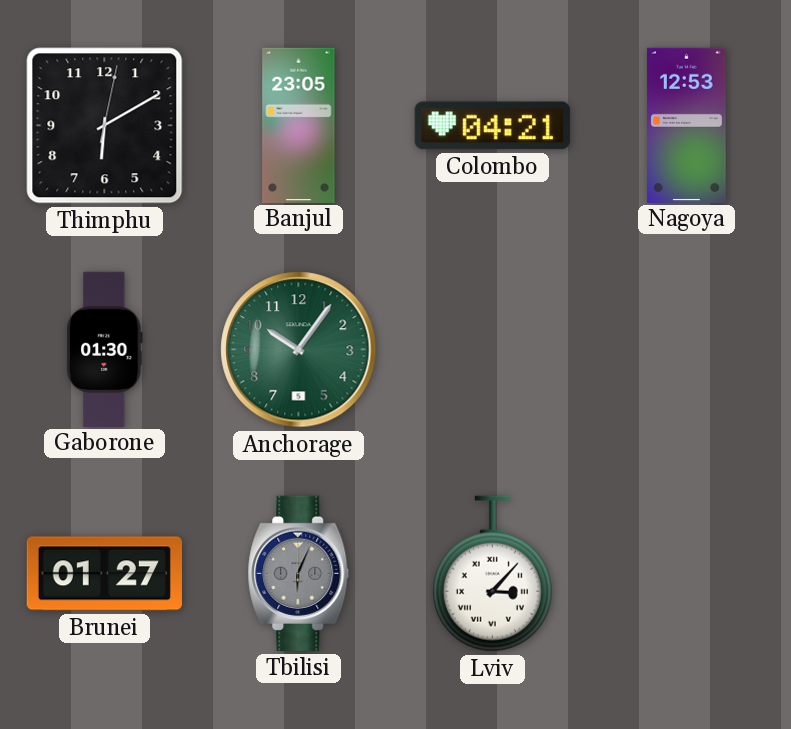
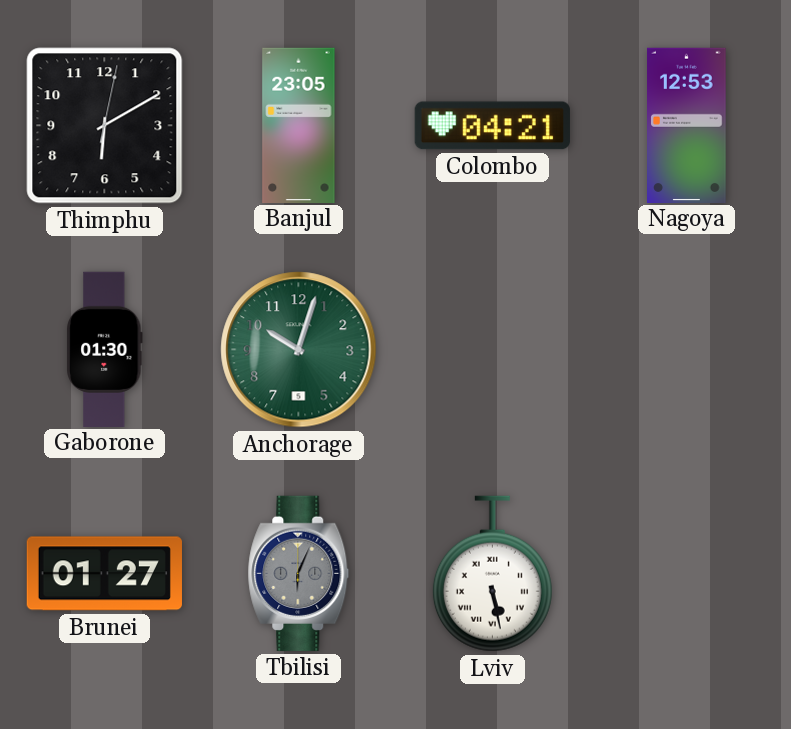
Anchorage: 10:06 -> 10:03
Lviv: 3:07 -> 5:28
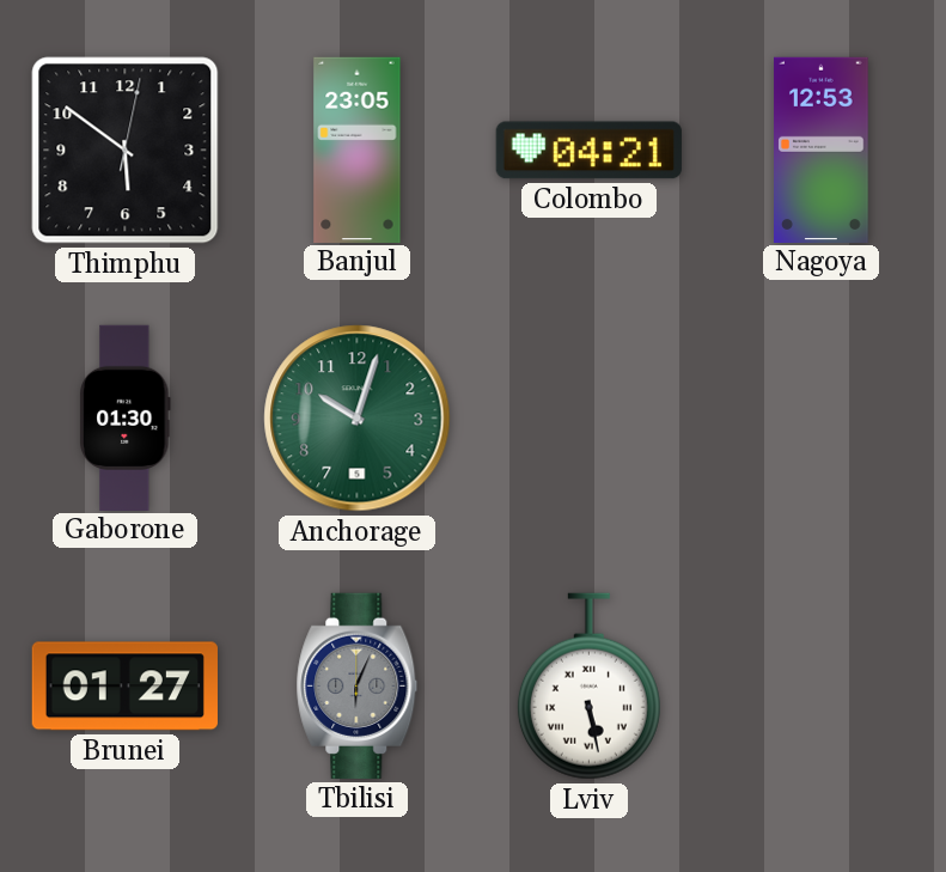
Thimphu: 6:10 -> 5:51
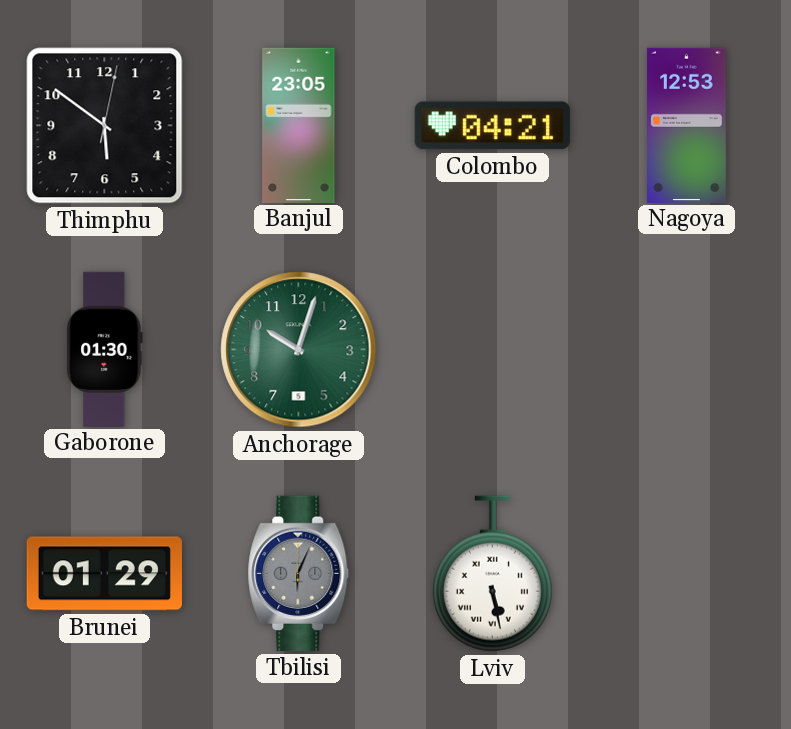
Brunei: 01:27 -> 01:29
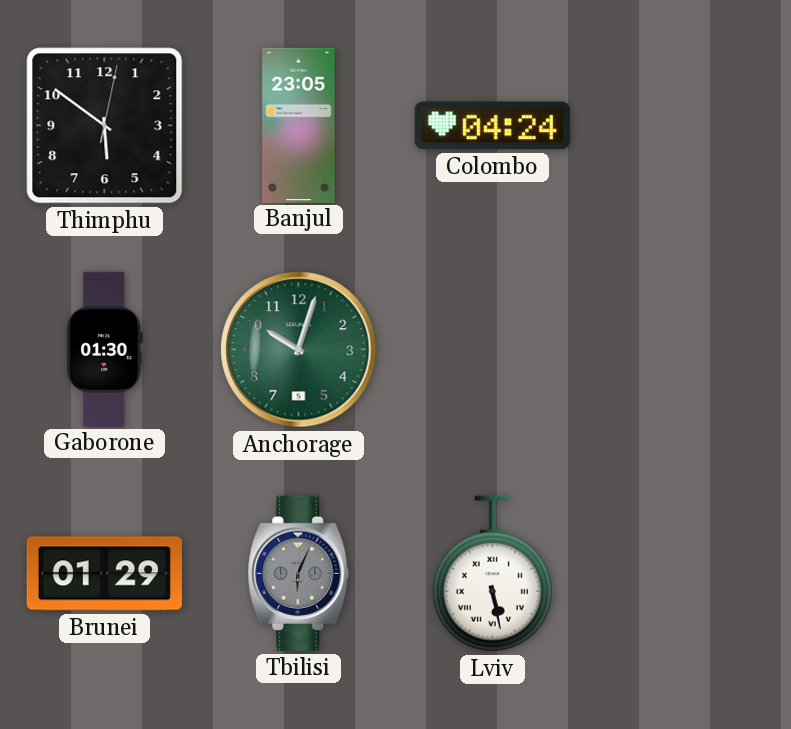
Colombo: 04:21 -> 04:24
Nagoya: 12:53 -> none
